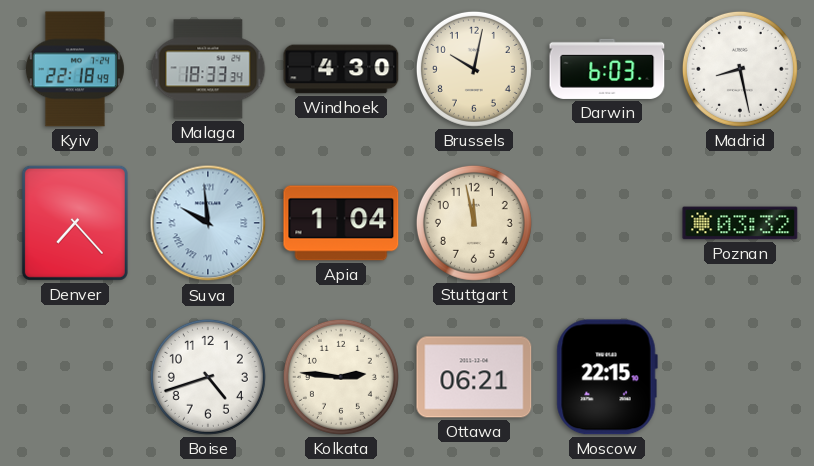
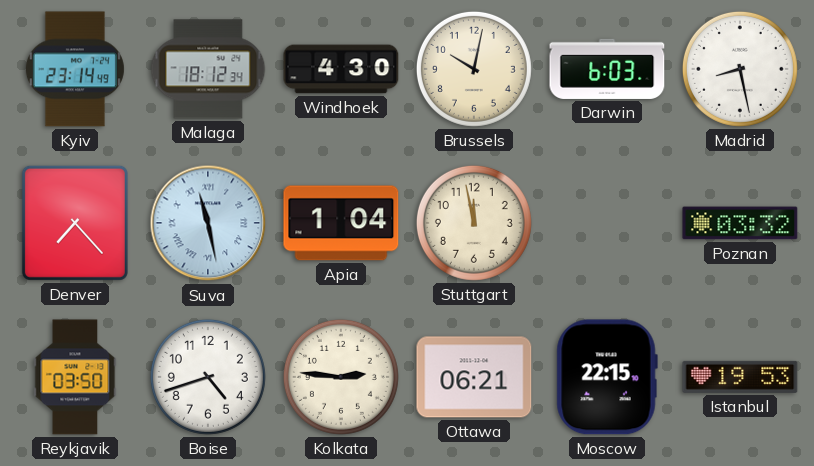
Kyiv: 22:18 -> 23:14
Malaga: 18:33 -> 18:12
Suva: 9:59 -> 11:28
Reykjavik: none -> 03:50
Istanbul: none -> 19:53
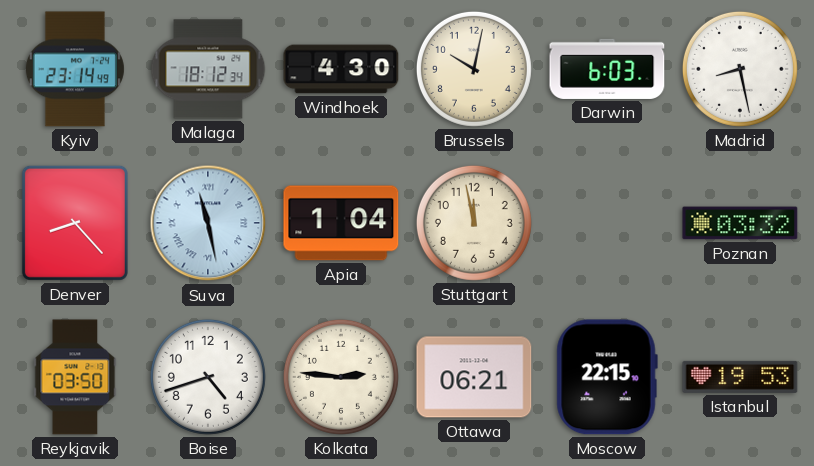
Denver: 7:23 -> 8:23
